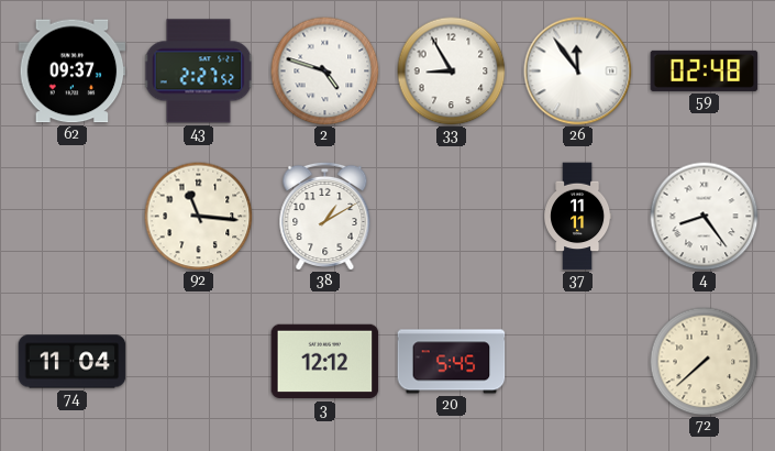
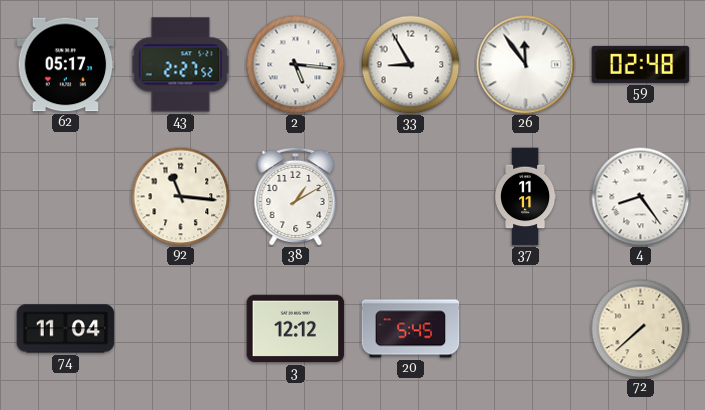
62: 09:37 -> 05:17
2: 4:48 -> 5:16
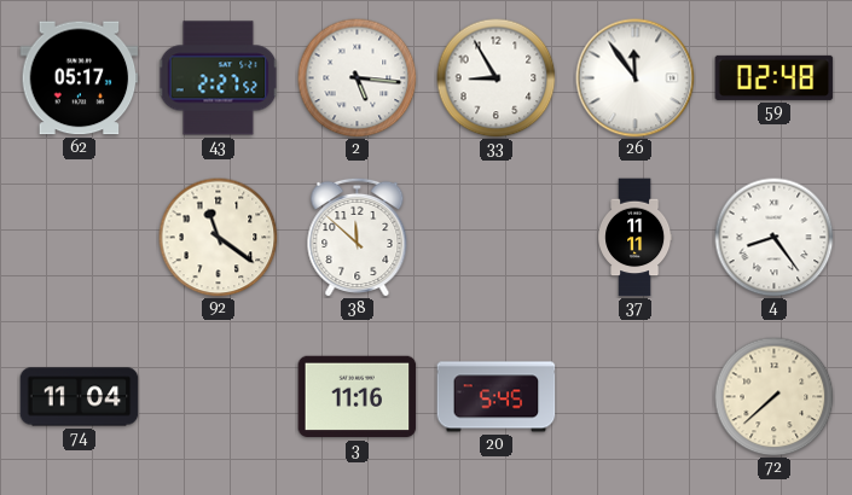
92: 11:16 -> 11:21
38: 1:10 -> 11:52
3: 12:12 -> 11:16
